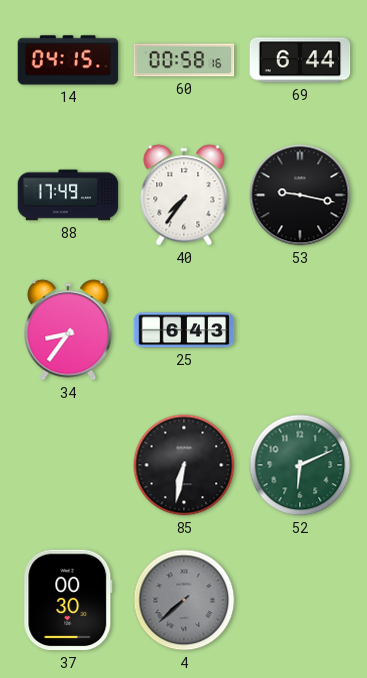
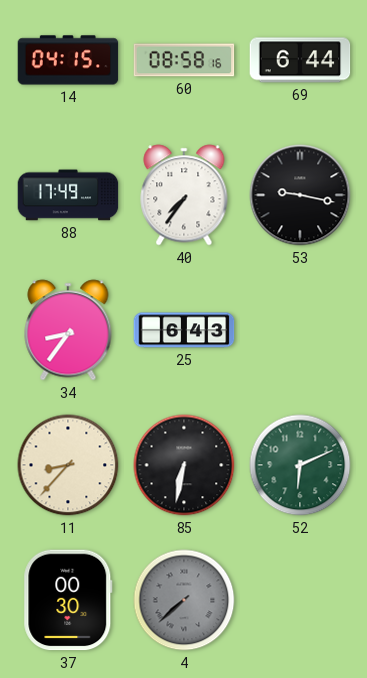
60: 00:58 -> 08:58
11: none -> 8:37
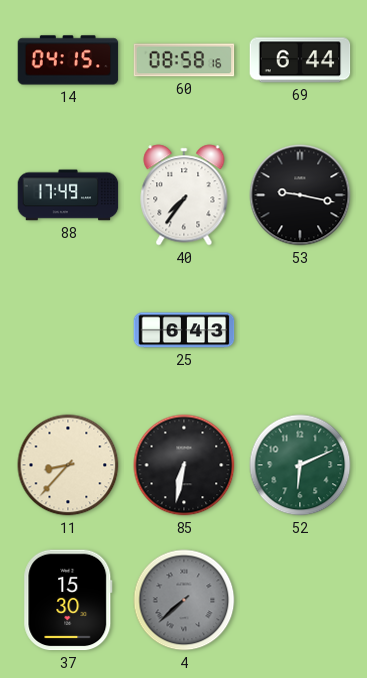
34: 8:36 -> none
37: 00:30 -> 15:30
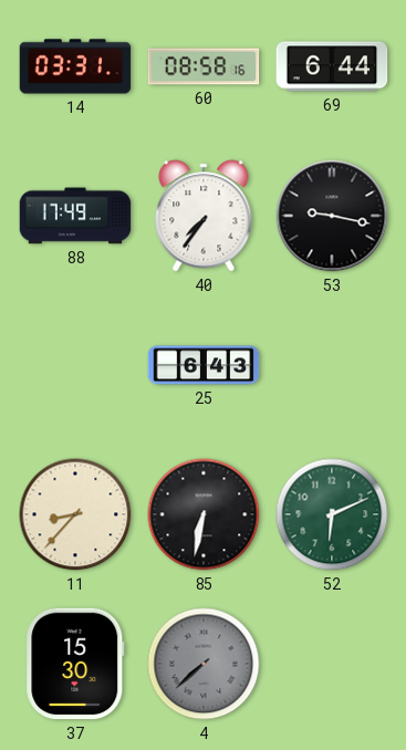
14: 04:15 -> 03:31
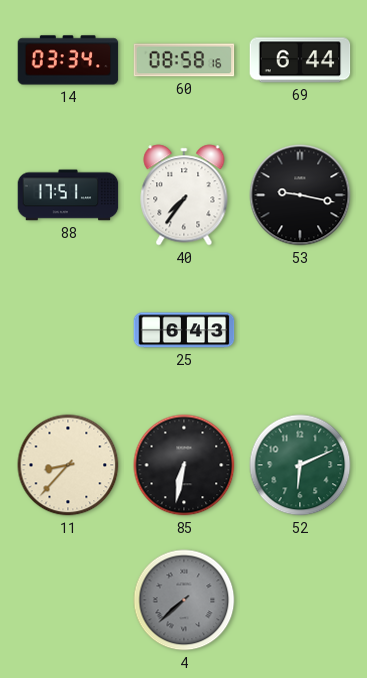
14: 03:31 -> 03:34
88: 17:49 -> 17:51
37: 15:30 -> none
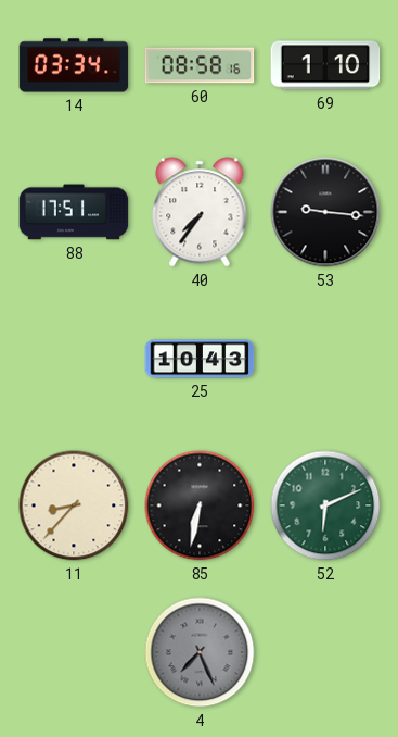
69: 6:44 -> 1:10
53: 9:17 -> 9:16
25: 6:43 -> 10:43
4: 7:38 -> 7:26
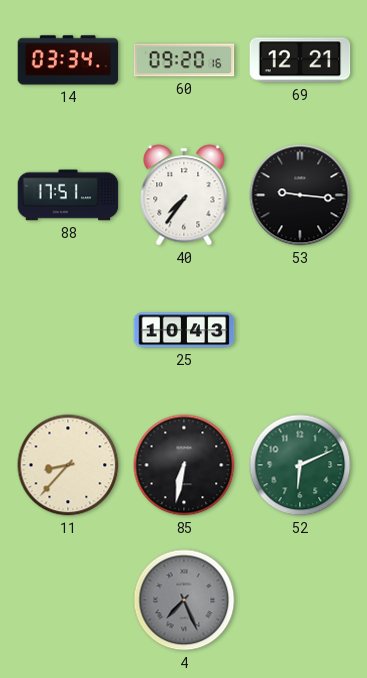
60: 08:58 -> 09:20
69: 1:10 -> 12:21
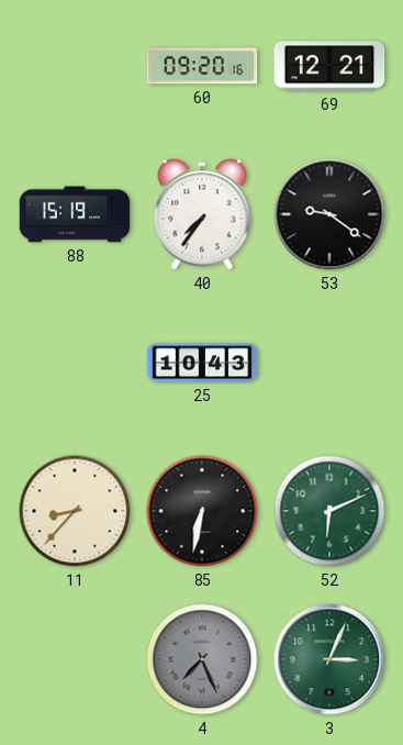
14: 03:34 -> none
88: 17:51 -> 15:19
53: 9:16 -> 9:21
3: none -> 3:04
